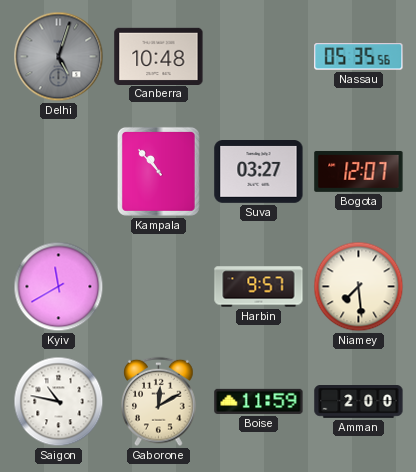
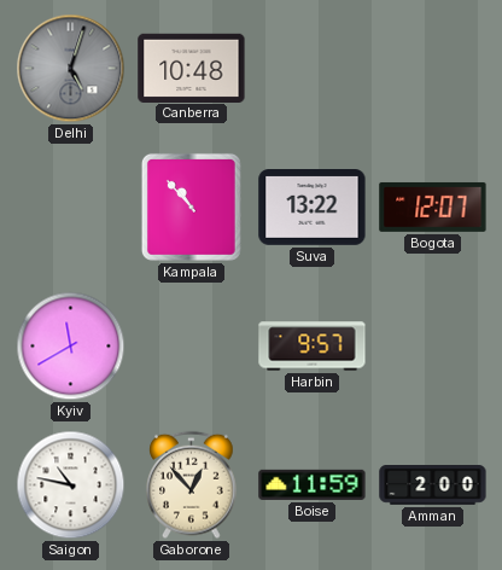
Nassau: 05:35 -> none
Suva: 03:27 -> 13:22
Niamey: 7:29 -> none
Gaborone: 12:10 -> 12:53
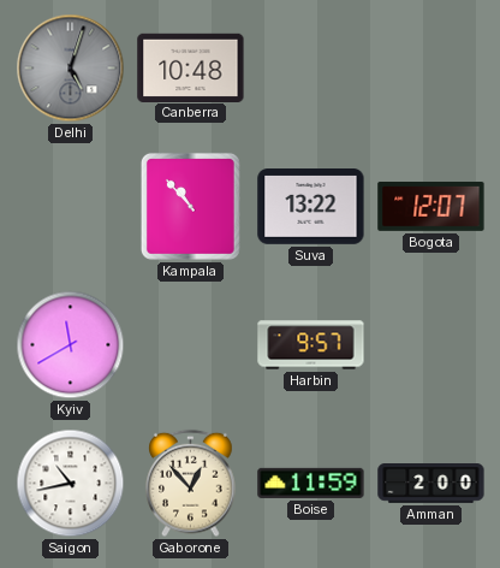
Saigon: 10:47 -> 10:43
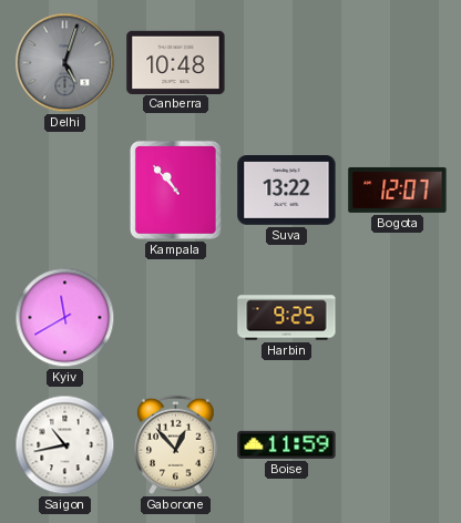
Harbin: 9:57 -> 9:25
Amman: 2:00 -> none
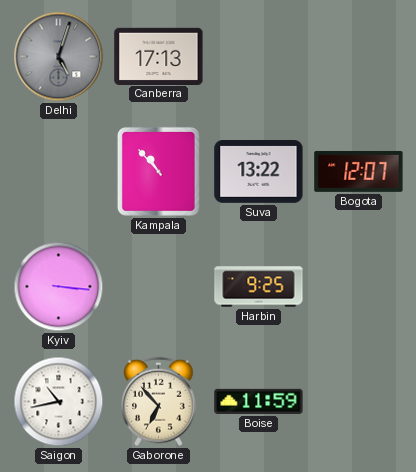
Canberra: 10:48 -> 17:13
Kyiv: 11:40 -> 3:16
Gaborone: 12:53 -> 6:53
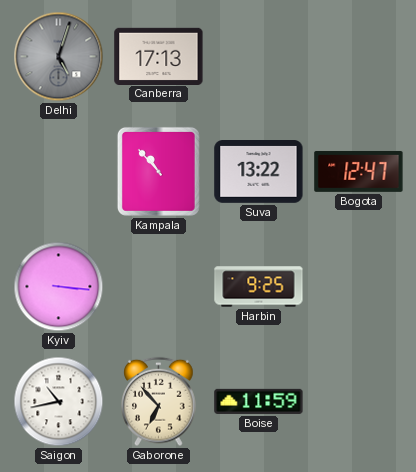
Bogota: 12:07 -> 12:47
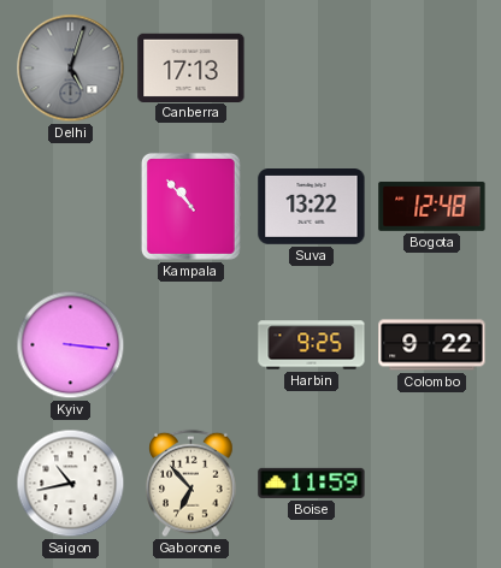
Bogota: 12:47 -> 12:48
Colombo: none -> 9:22
